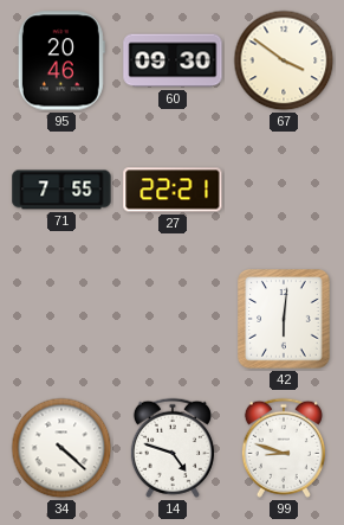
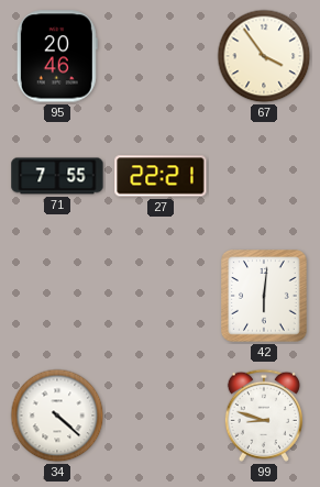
60: 09:30 -> none
67: 3:51 -> 3:54
14: 4:48 -> none
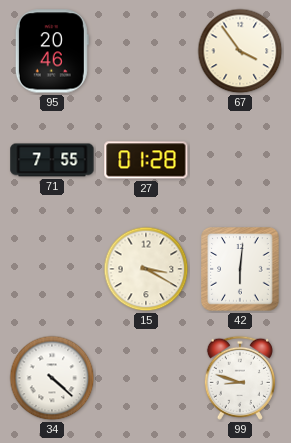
27: 22:21 -> 01:28
15: none -> 3:20
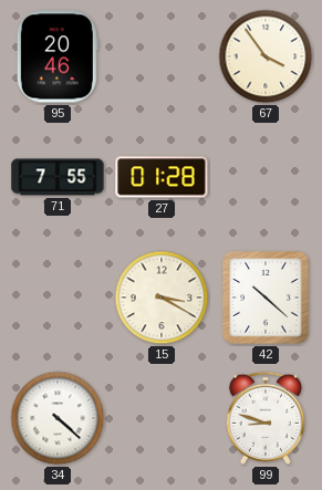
42: 6:01 -> 10:22
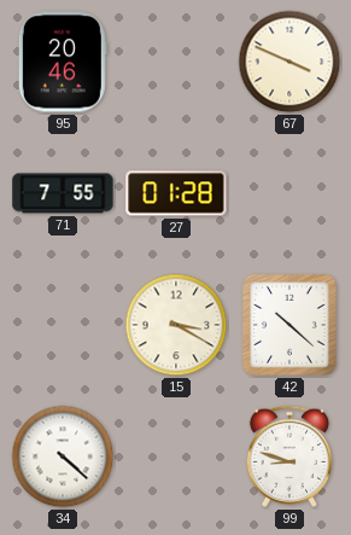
67: 3:54 -> 3:49
